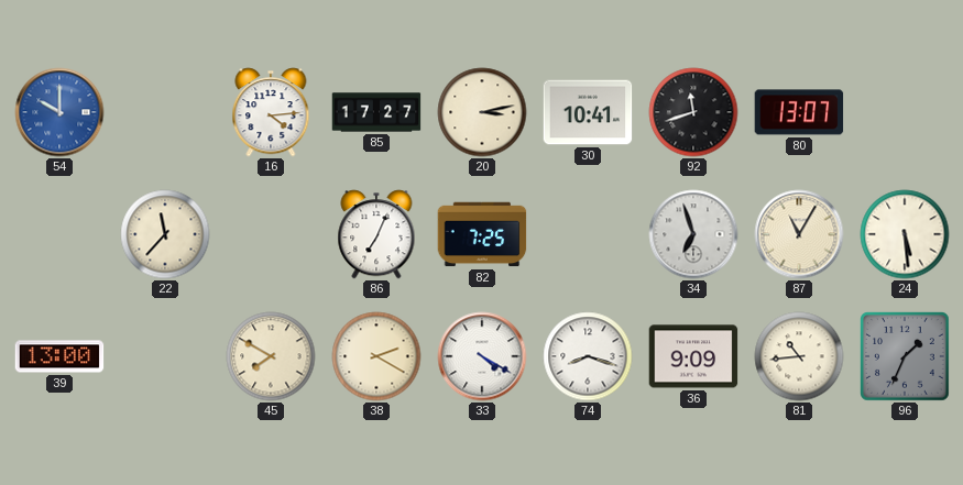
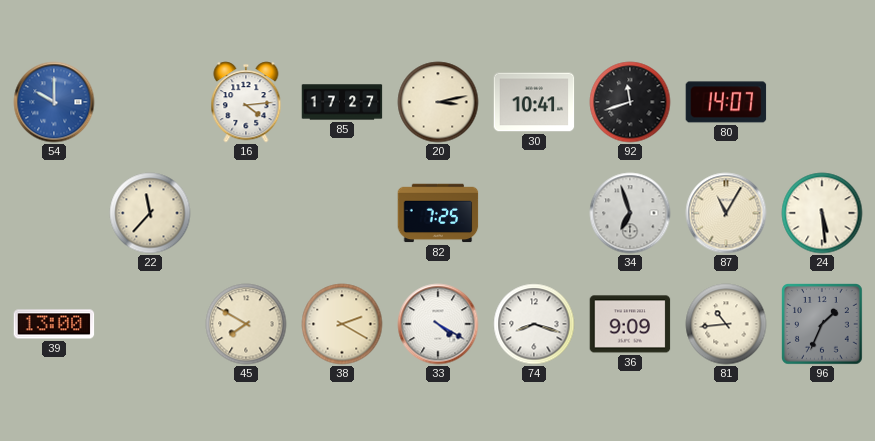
80: 13:07 -> 14:07
86: 7:04 -> none
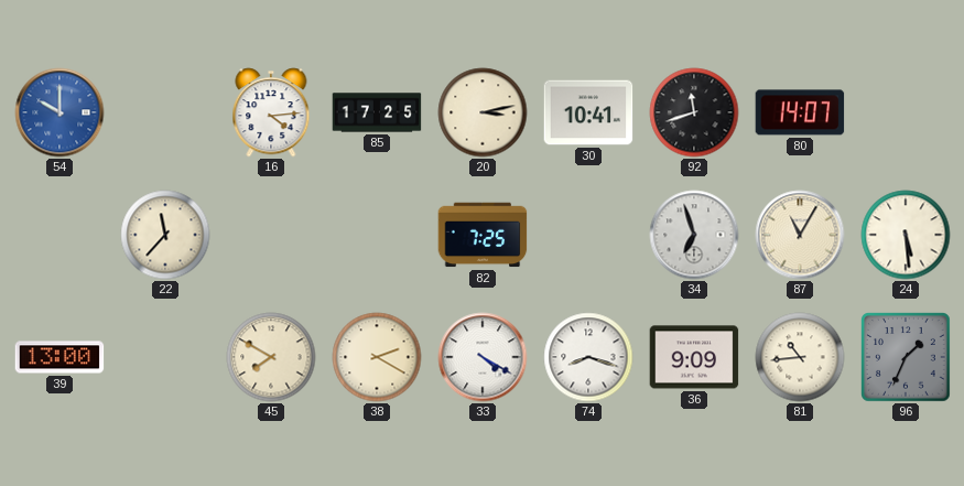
85: 17:27 -> 17:25
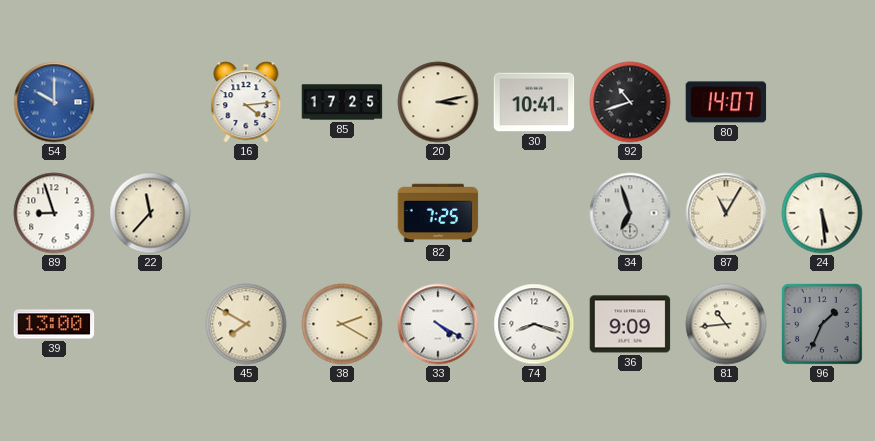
92: 11:42 -> 10:42
89: none -> 8:57
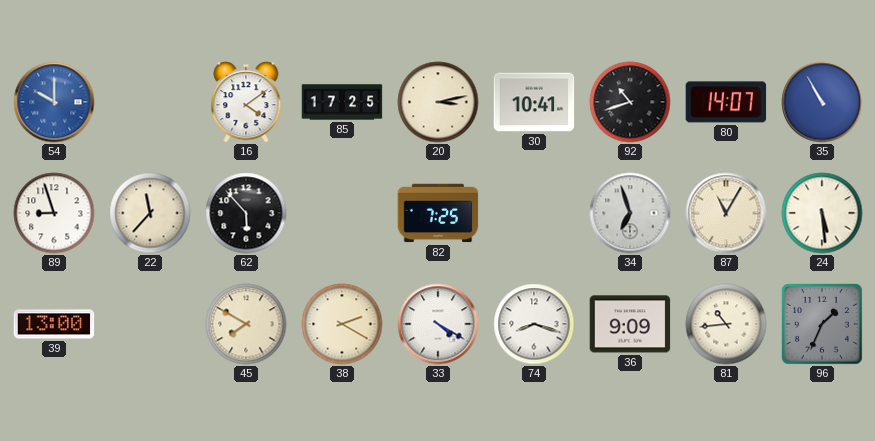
16: 4:14 -> 4:09
35: none -> 10:55
62: none -> 5:53
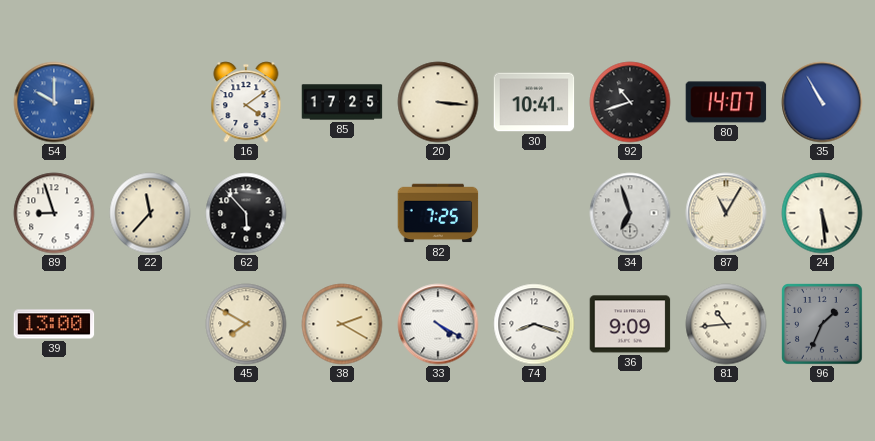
20: 3:13 -> 3:16
